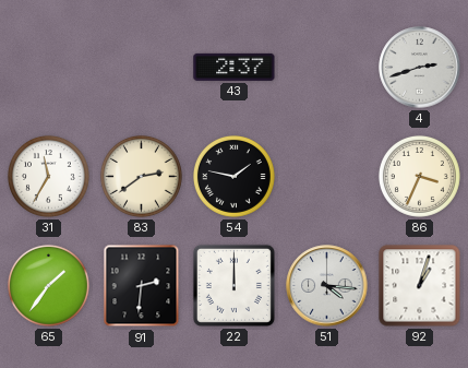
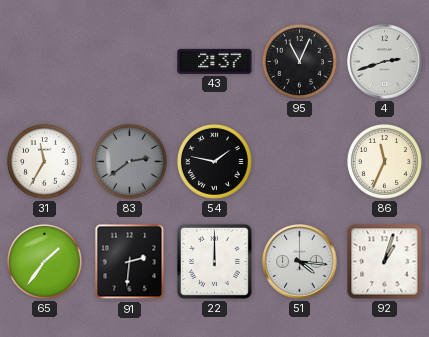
95: none -> 11:04
83 dial: cream -> grey
86: 3:34 -> 11:34
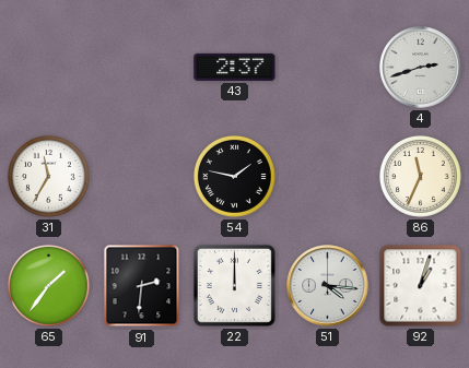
95: 11:04 -> none
83: 2:39 -> none
